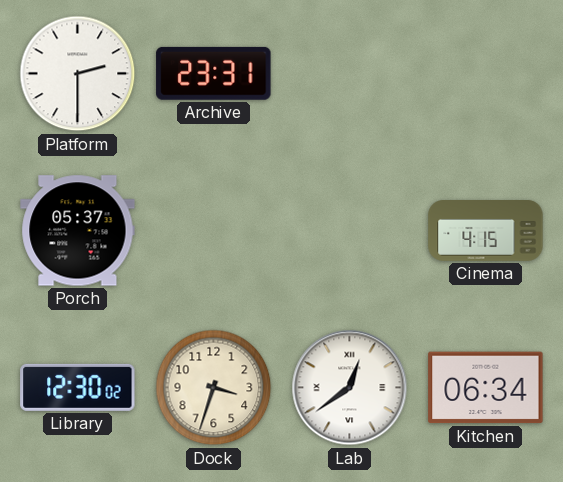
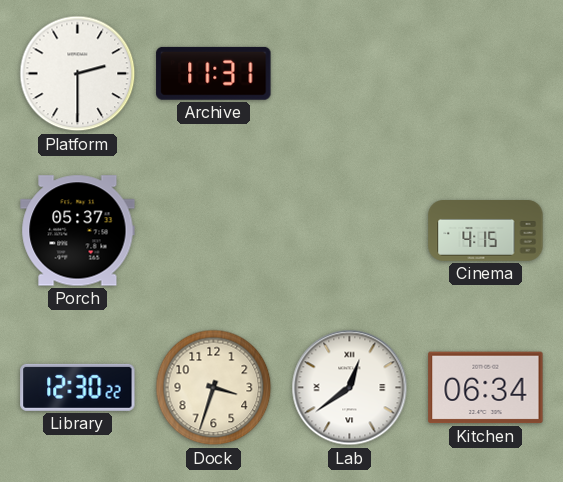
Archive: 23:31 -> 11:31
Library: 12:30:02 -> 12:30:22
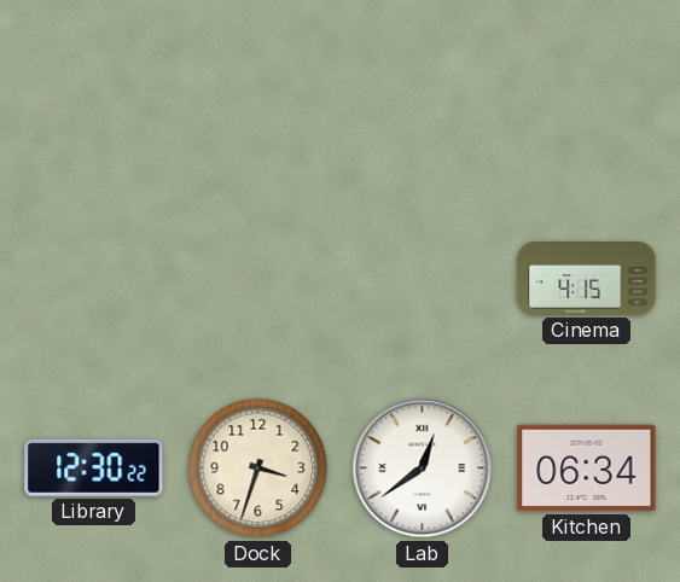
Platform: 2:30 -> none
Archive: 11:31 -> none
Porch: 05:37 -> none
